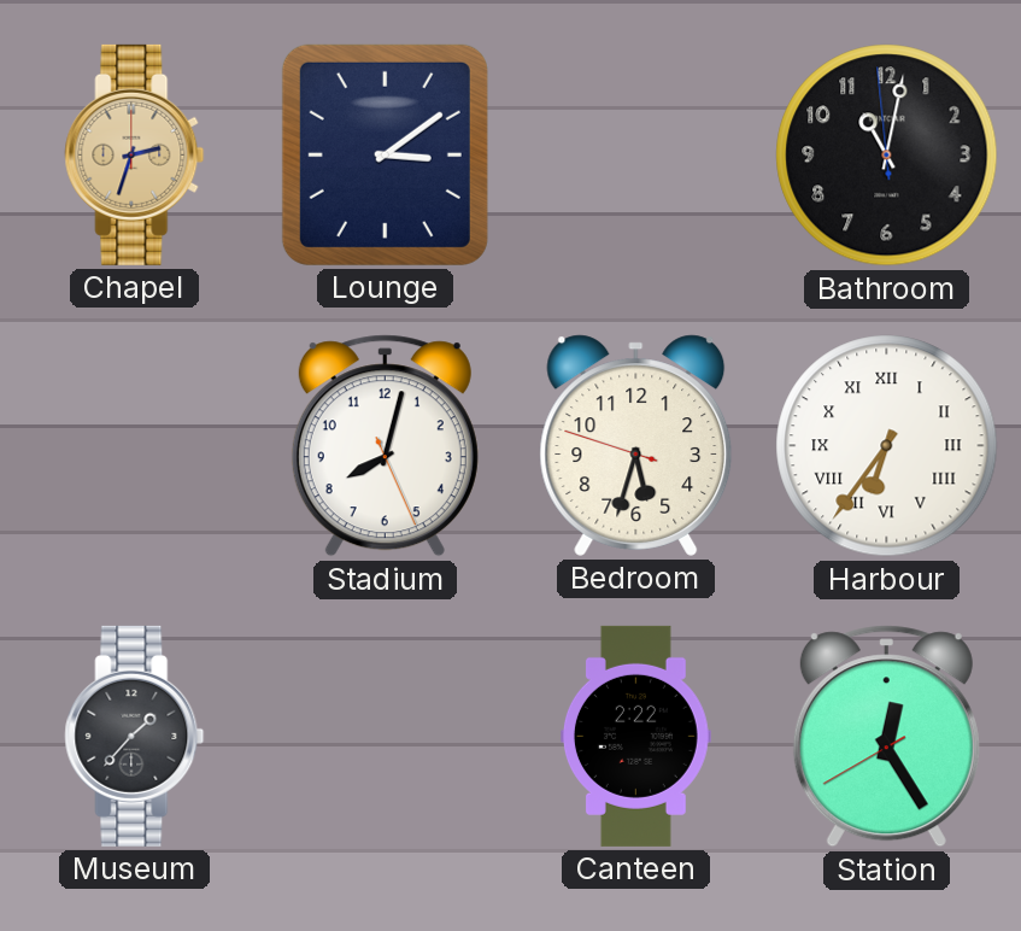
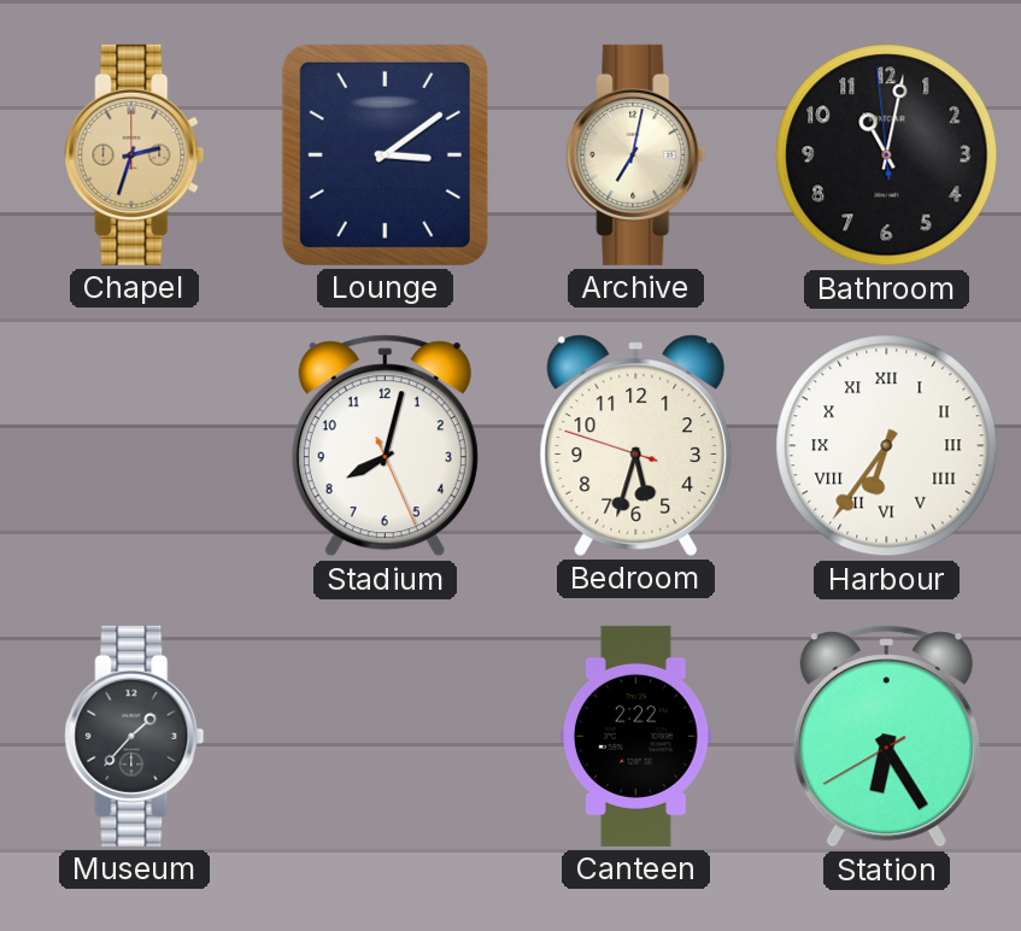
Archive: none -> 7:02
Station: 12:24 -> 6:24
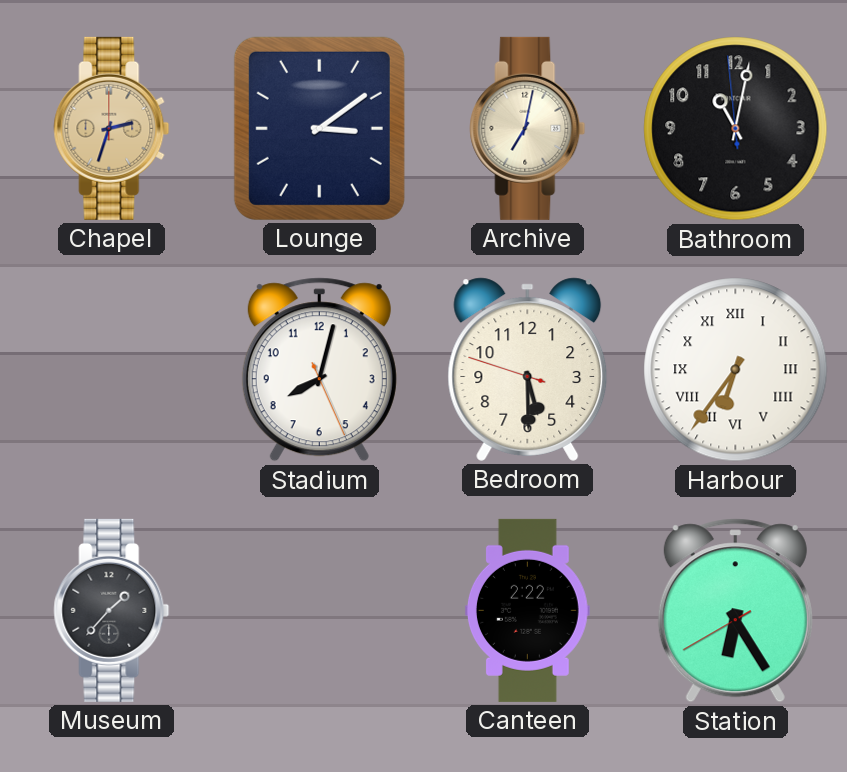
Bedroom: 5:32 -> 5:29
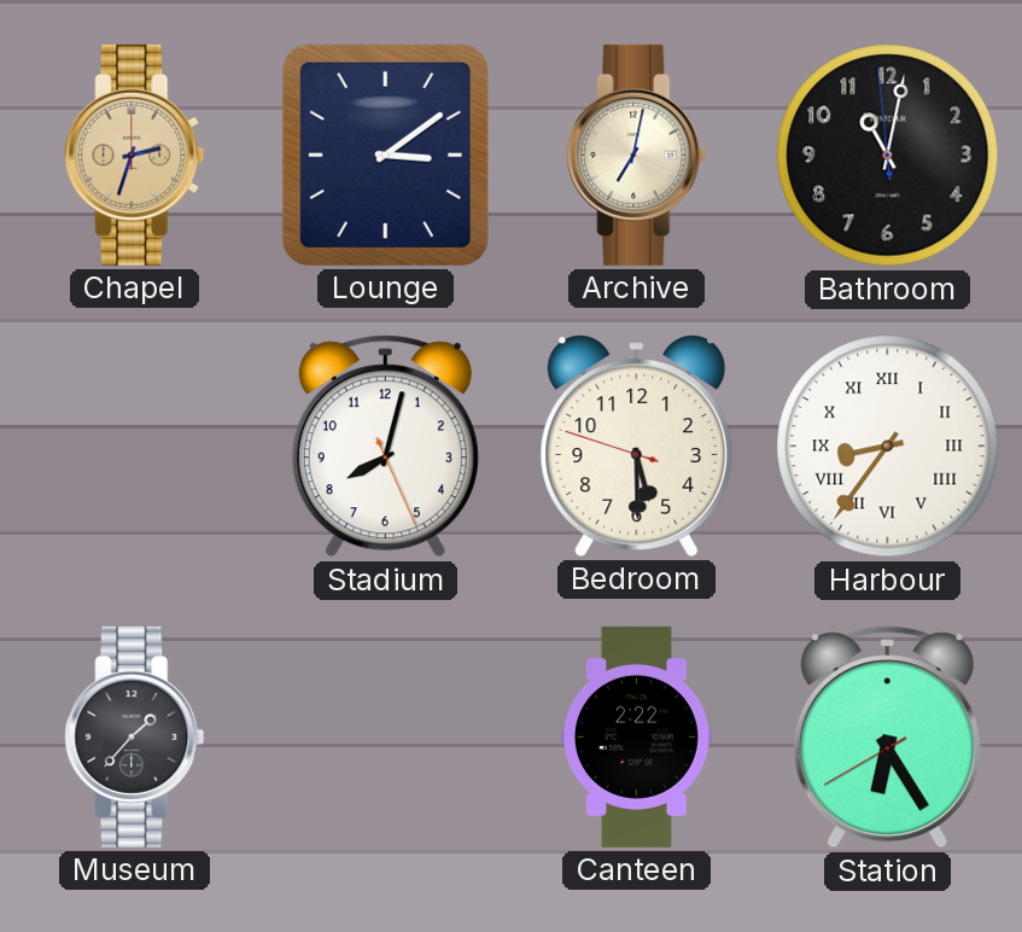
Harbour: 6:36 -> 8:36
